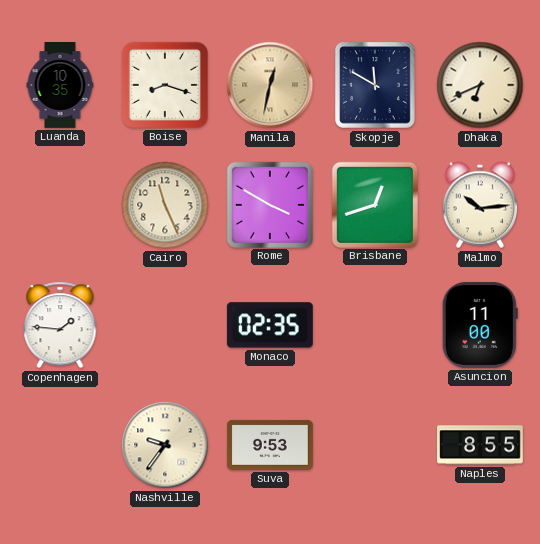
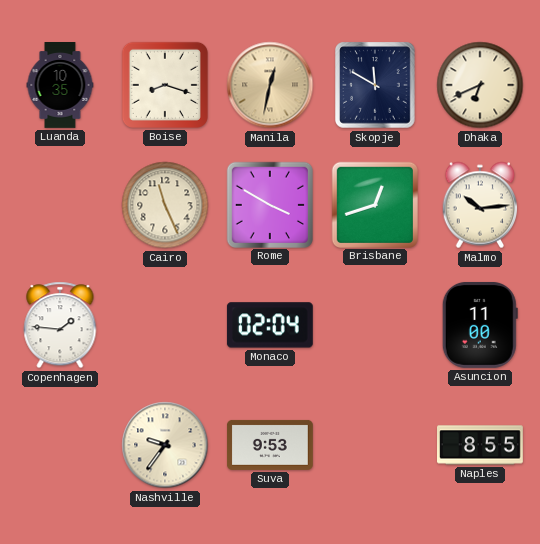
Monaco: 02:35 -> 02:04
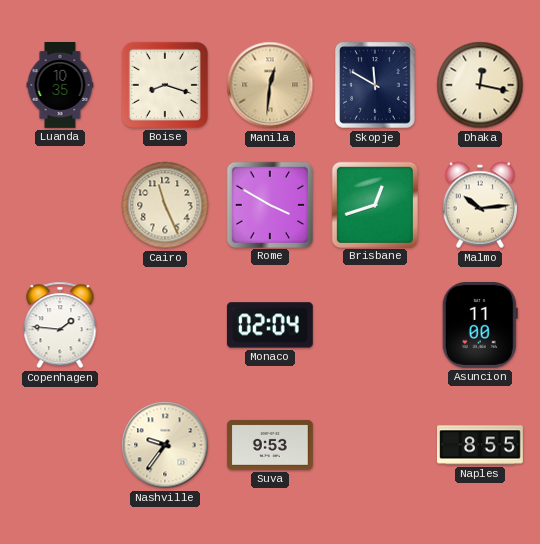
Manila: 12:32 -> 12:31
Dhaka: 6:41 -> 12:17
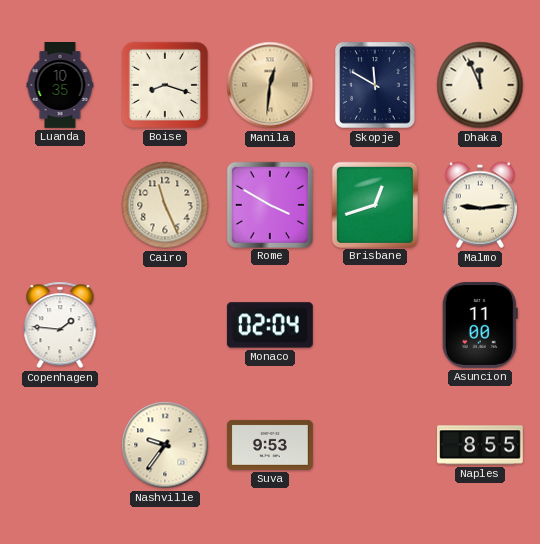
Dhaka: 12:17 -> 11:56
Malmo: 10:14 -> 9:14
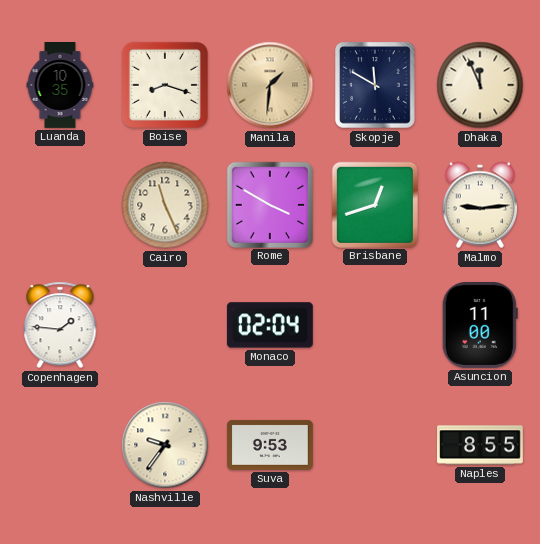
Manila: 12:31 -> 1:31
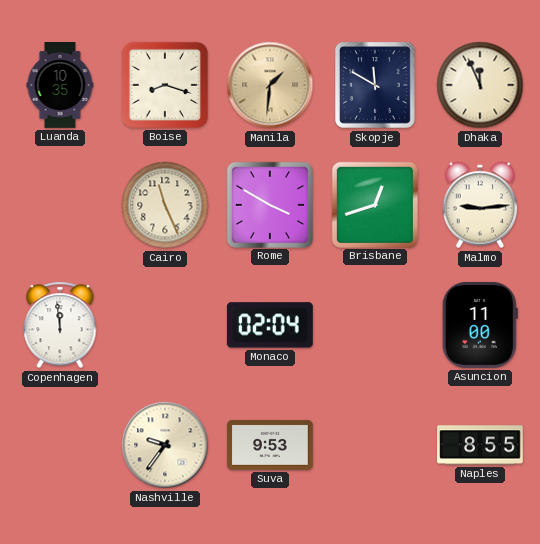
Copenhagen: 1:46 -> 11:59
